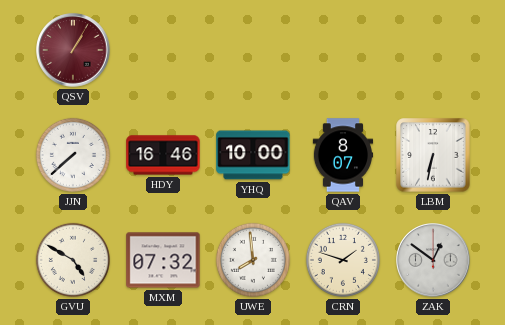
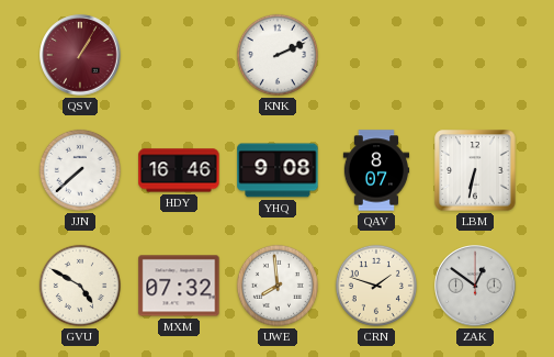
KNK: none -> 2:11
YHQ: 10:00 -> 9:08
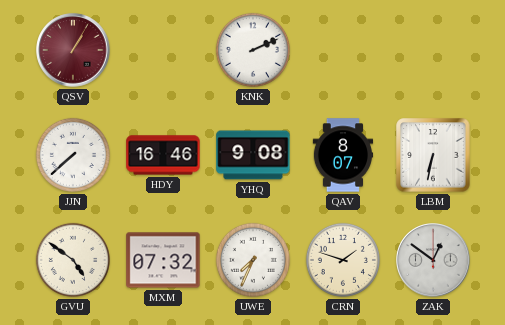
GVU: 4:50 -> 4:51
UWE: 7:59 -> 7:34
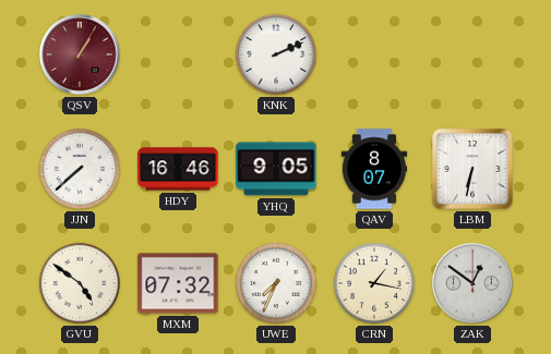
YHQ: 9:08 -> 9:05
CRN: 1:48 -> 1:17
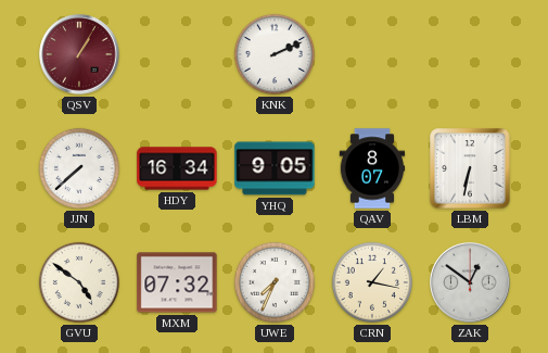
HDY: 16:46 -> 16:34
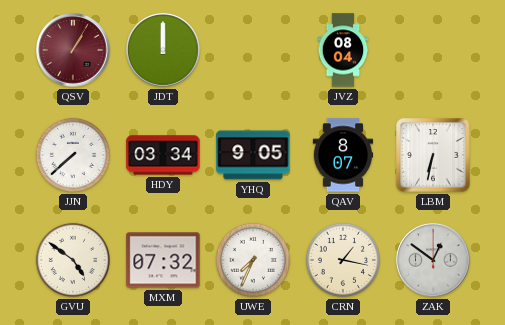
JDT: none -> 12:00
KNK: 2:11 -> none
JVZ: none -> 08:04
HDY: 16:34 -> 03:34
